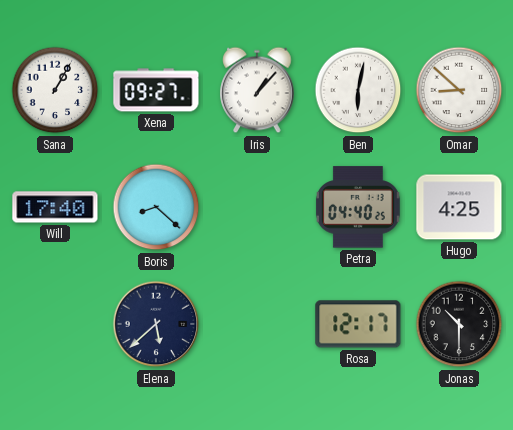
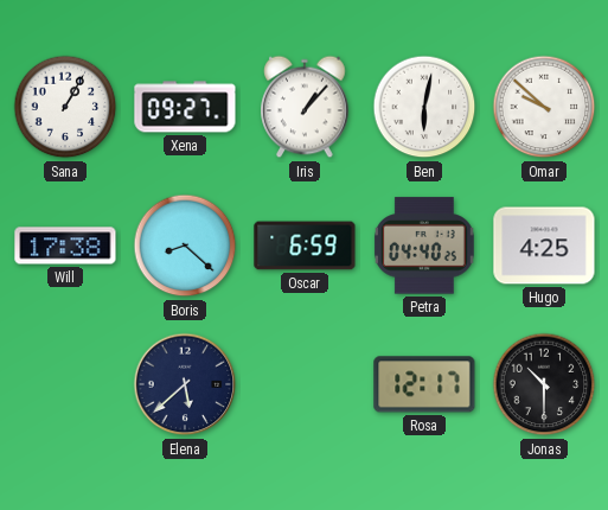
Omar: 8:52 -> 9:52
Will: 17:40 -> 17:38
Oscar: none -> 6:59
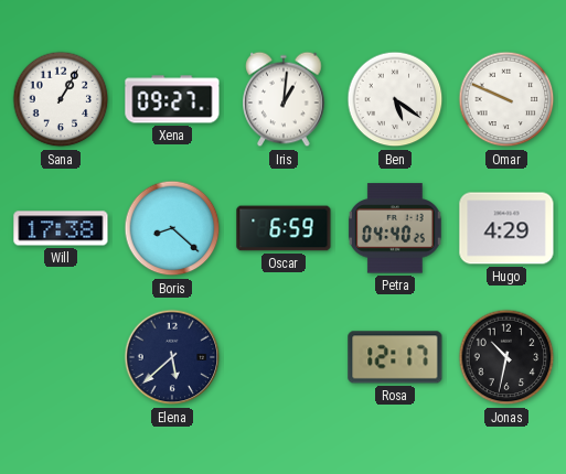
Iris: 1:07 -> 1:01
Ben: 6:02 -> 5:21
Omar: 9:52 -> 9:49
Hugo: 4:25 -> 4:29
Jonas: 10:30 -> 10:32
